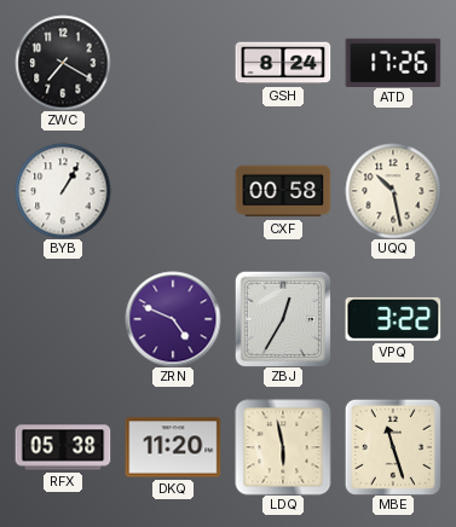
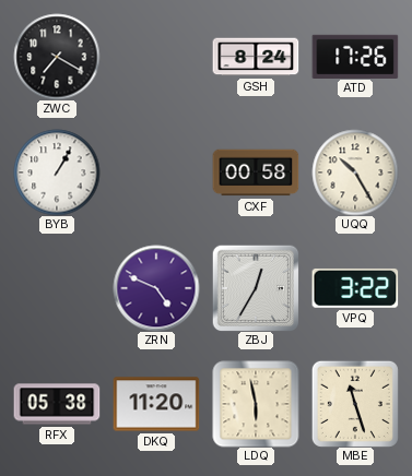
UQQ: 10:28 -> 10:25
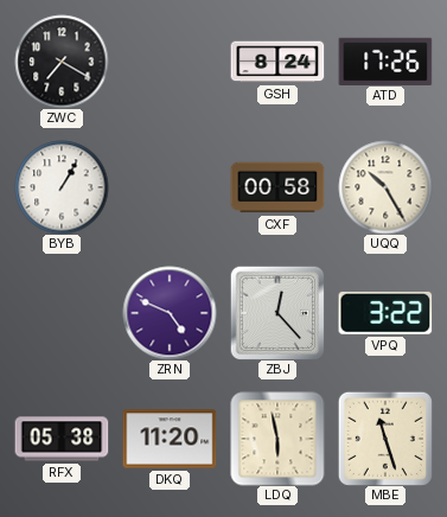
ZBJ: 12:35 -> 12:23
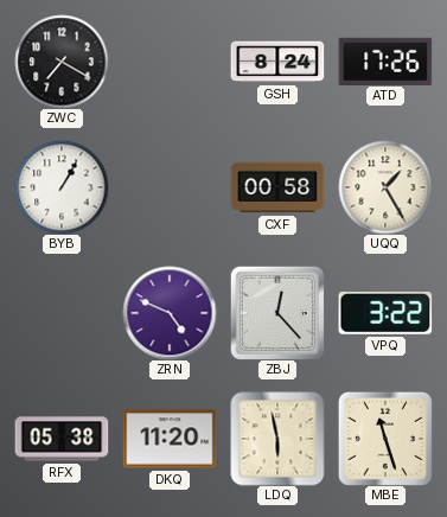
UQQ: 10:25 -> 1:25
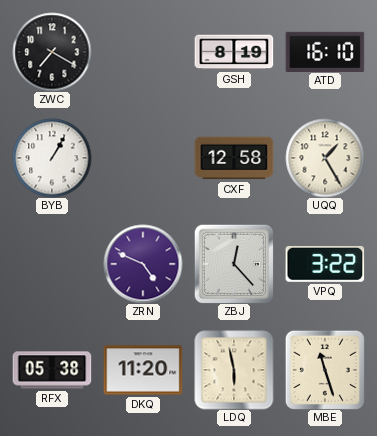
GSH: 8:24 -> 8:19
ATD: 17:26 -> 16:10
CXF: 00:58 -> 12:58
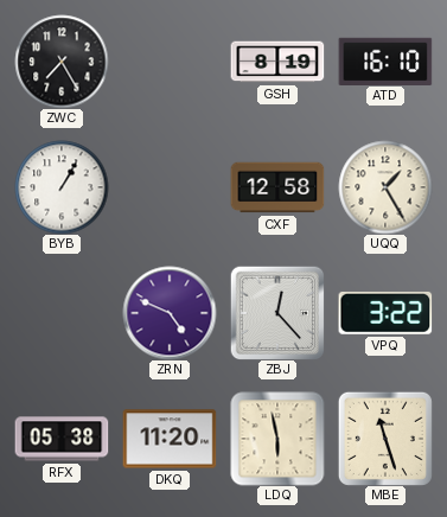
ZWC: 7:20 -> 7:25
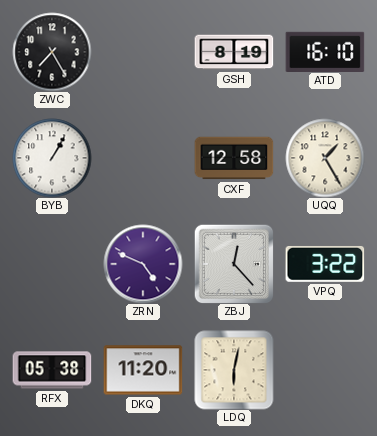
LDQ: 5:58 -> 6:02
MBE: 11:27 -> none
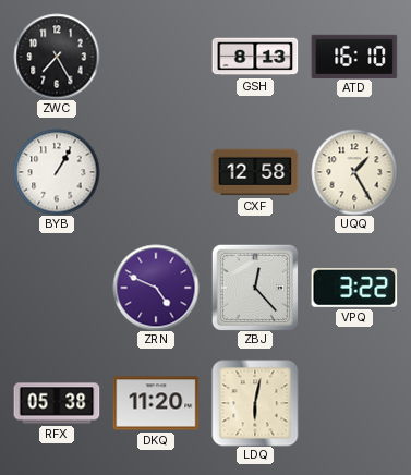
GSH: 8:19 -> 8:13
